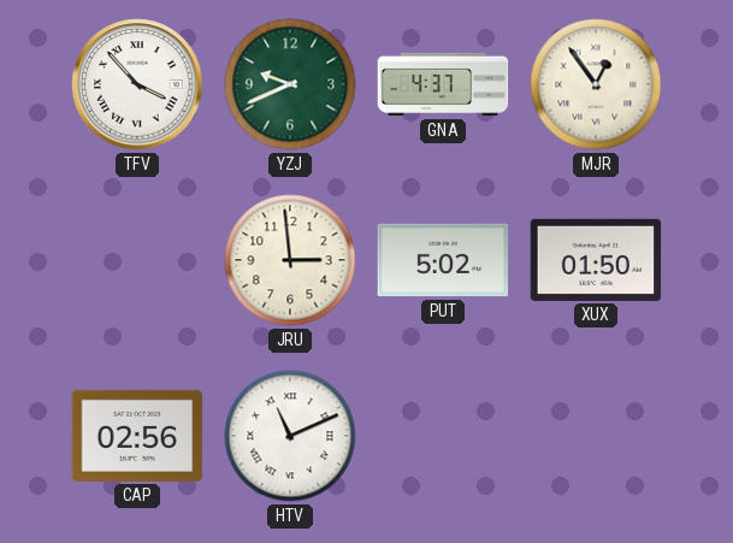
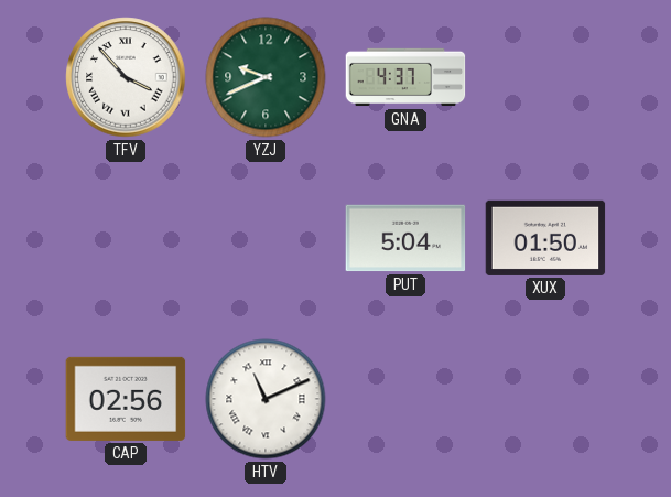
MJR: 12:54 -> none
JRU: 2:59 -> none
PUT: 5:02 -> 5:04
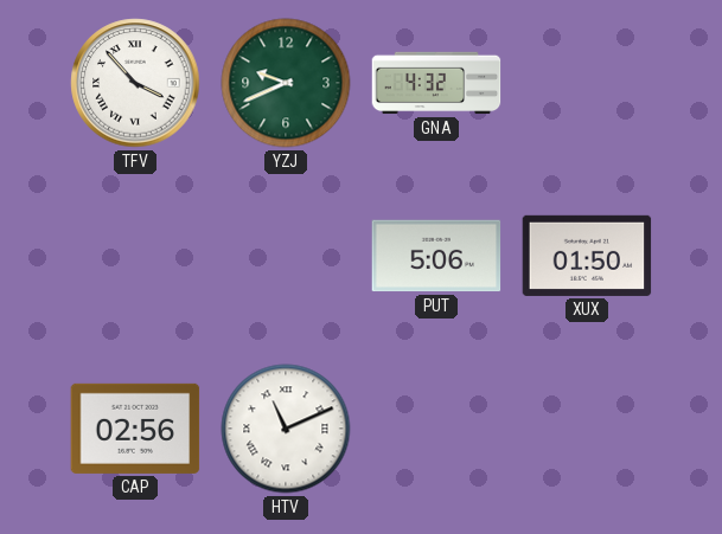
GNA: 4:37 -> 4:32
PUT: 5:04 -> 5:06
